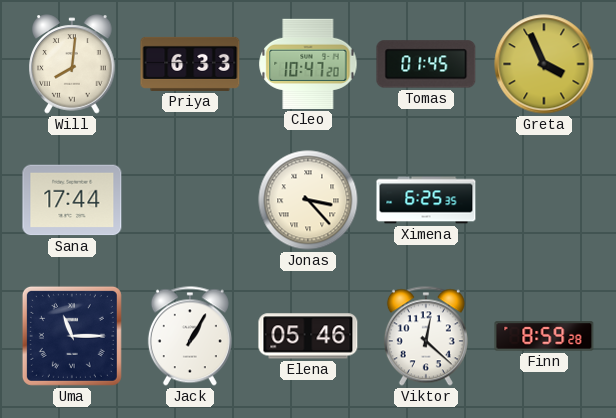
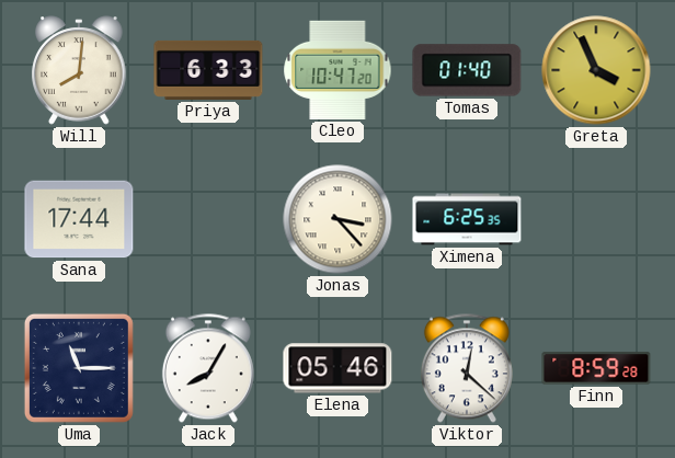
Tomas: 01:45 -> 01:40
Jack: 1:05 -> 8:05
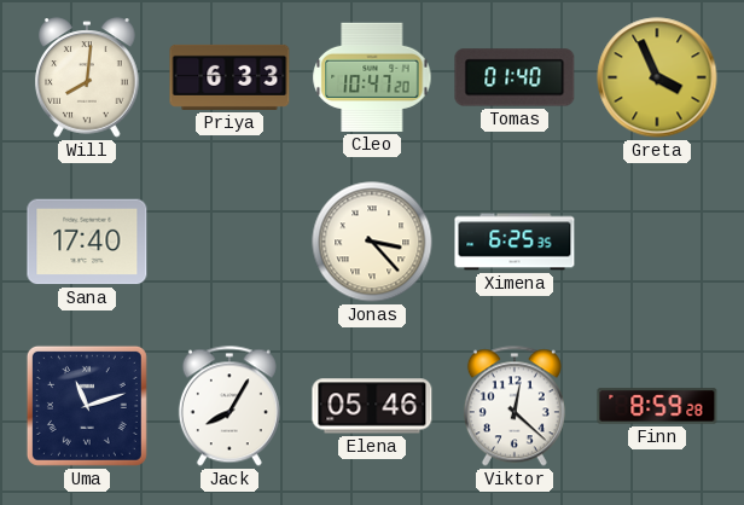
Sana: 17:44 -> 17:40
Uma: 11:15 -> 11:12
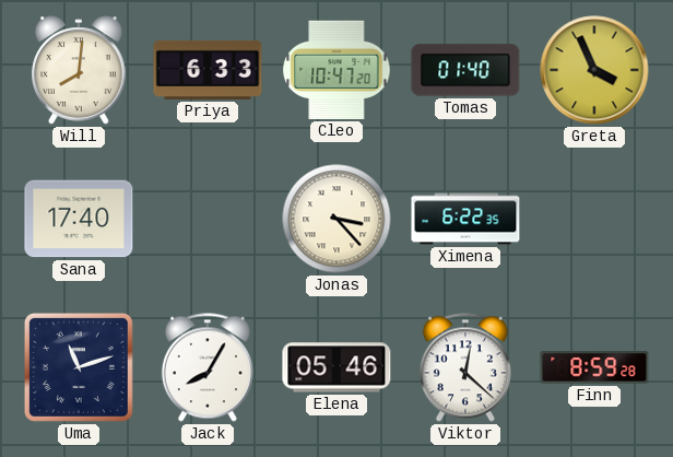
Ximena: 6:25 -> 6:22
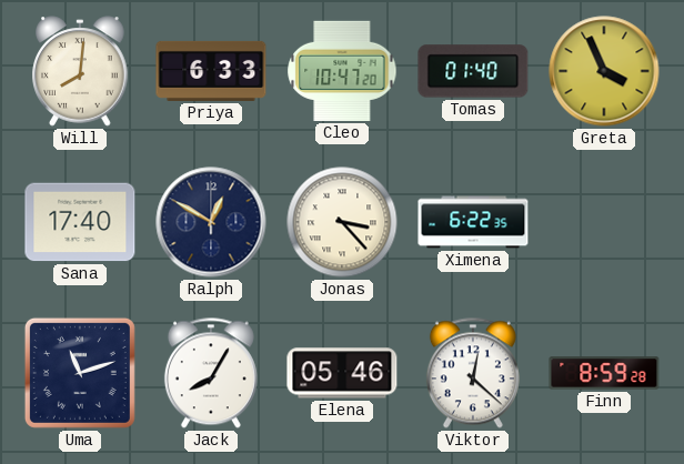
Ralph: none -> 12:50
